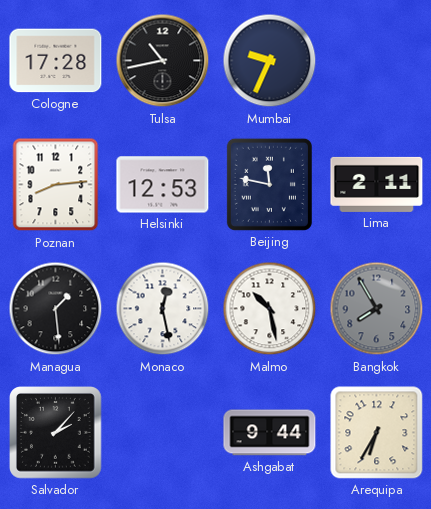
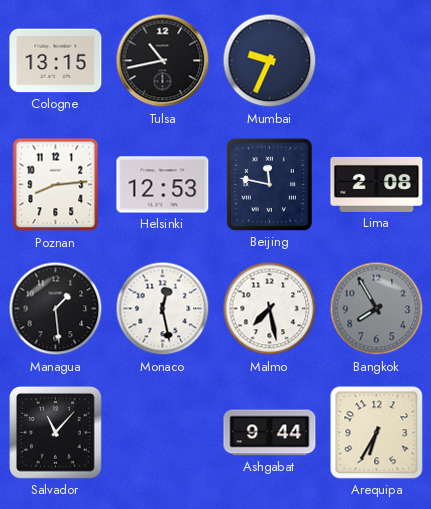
Cologne: 17:28 -> 13:15
Lima: 2:11 -> 2:08
Malmo: 10:28 -> 7:28
Salvador: 2:07 -> 11:07
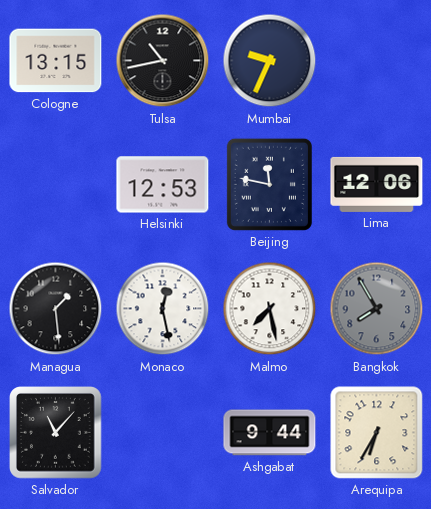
Poznan: 8:14 -> none
Lima: 2:08 -> 12:06
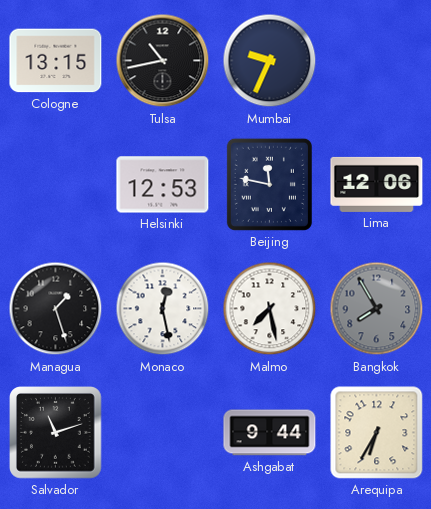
Managua: 1:29 -> 1:27
Salvador: 11:07 -> 11:12
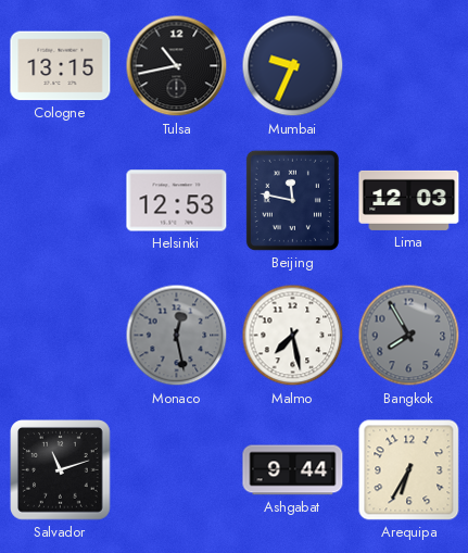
Lima: 12:06 -> 12:03
Managua: 1:27 -> none
Monaco dial: white -> grey
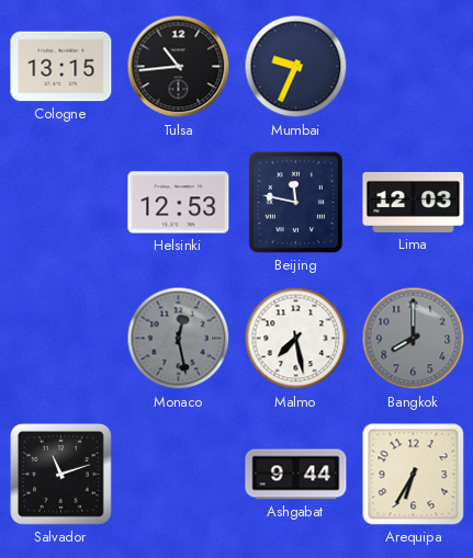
Tulsa: 10:43 -> 10:44
Bangkok: 7:55 -> 8:00
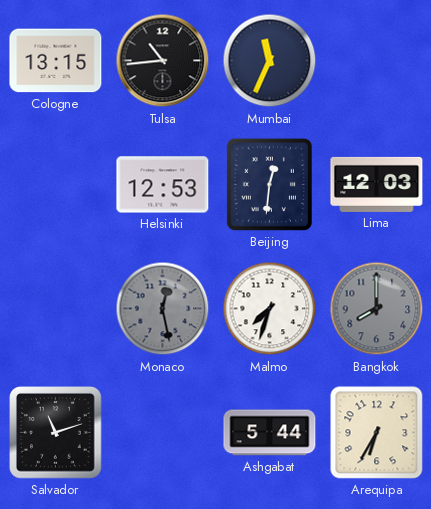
Mumbai: 9:34 -> 11:34
Beijing: 11:47 -> 12:31
Malmo: 7:28 -> 7:33
Ashgabat: 9:44 -> 5:44
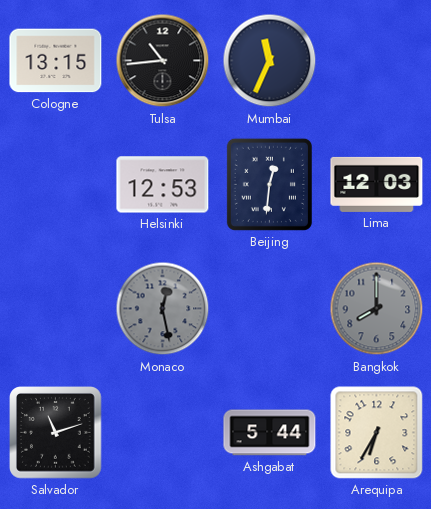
Malmo: 7:33 -> none
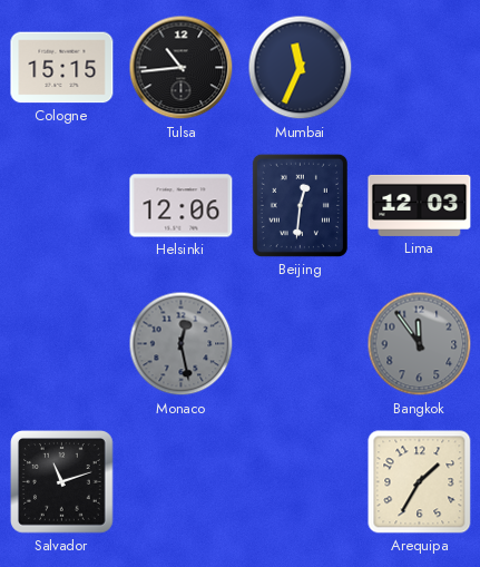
Cologne: 13:15 -> 15:15
Helsinki: 12:53 -> 12:06
Bangkok: 8:00 -> 11:54
Ashgabat: 5:44 -> none
Arequipa: 6:35 -> 1:35
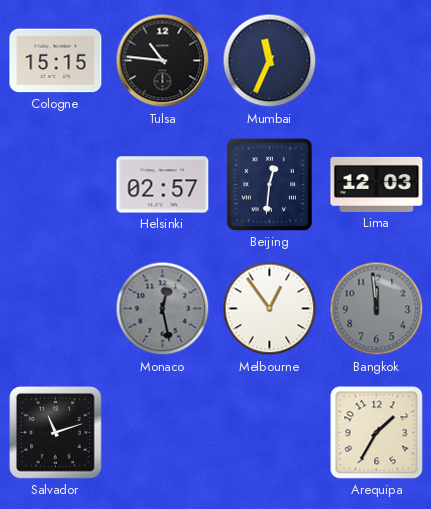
Tulsa: 10:44 -> 10:46
Helsinki: 12:06 -> 02:57
Melbourne: none -> 12:54
Bangkok: 11:54 -> 11:59
